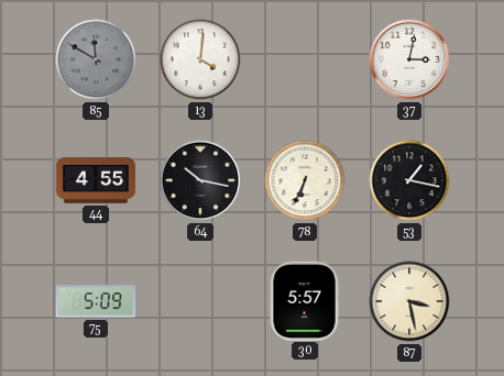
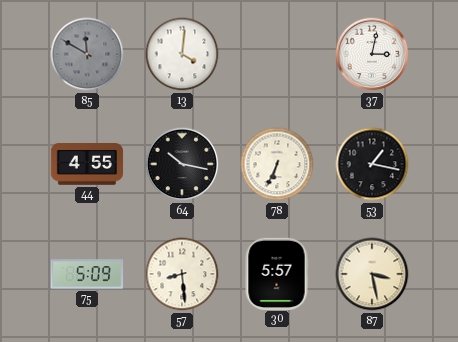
57: none -> 8:29
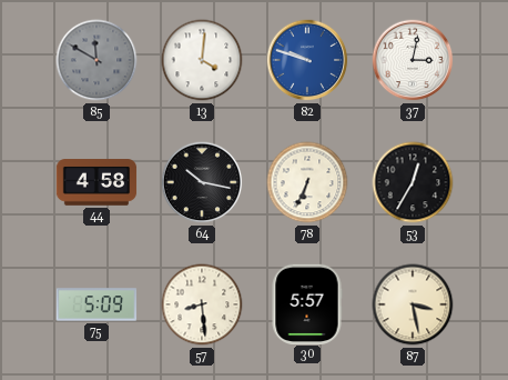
82: none -> 9:48
44: 4:55 -> 4:58
53: 1:17 -> 12:35
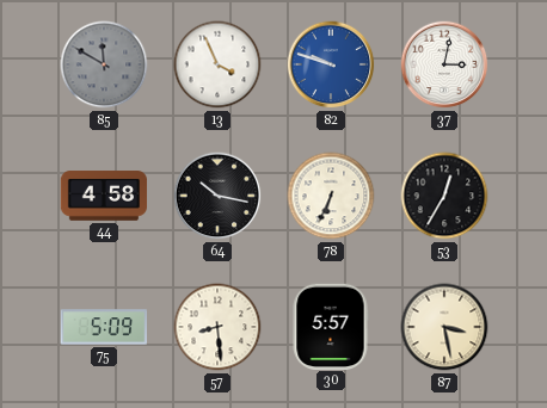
13: 4:01 -> 3:56
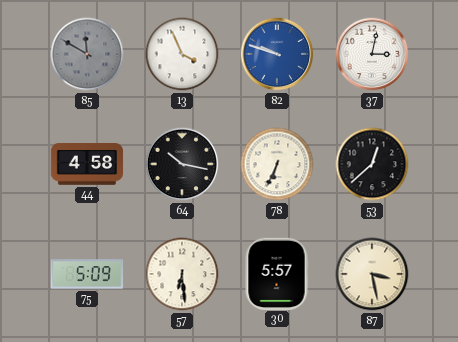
53: 12:35 -> 12:38
57: 8:29 -> 6:29
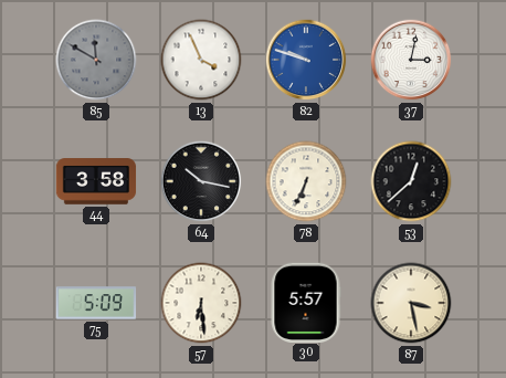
44: 4:58 -> 3:58
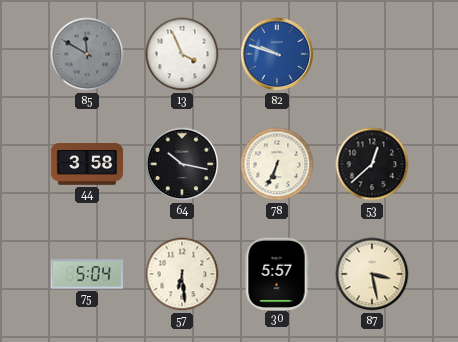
37: 3:02 -> none
75: 5:09 -> 5:04
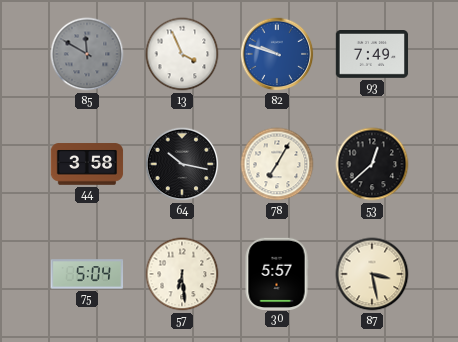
93: none -> 7:49
78: 6:34 -> 7:05
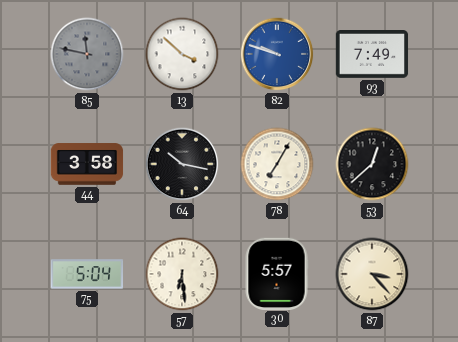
85: 11:50 -> 11:47
13: 3:56 -> 3:52
87: 3:28 -> 3:23
